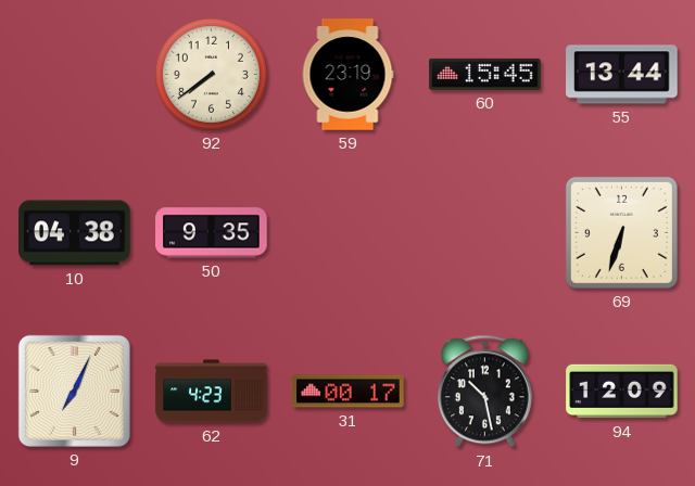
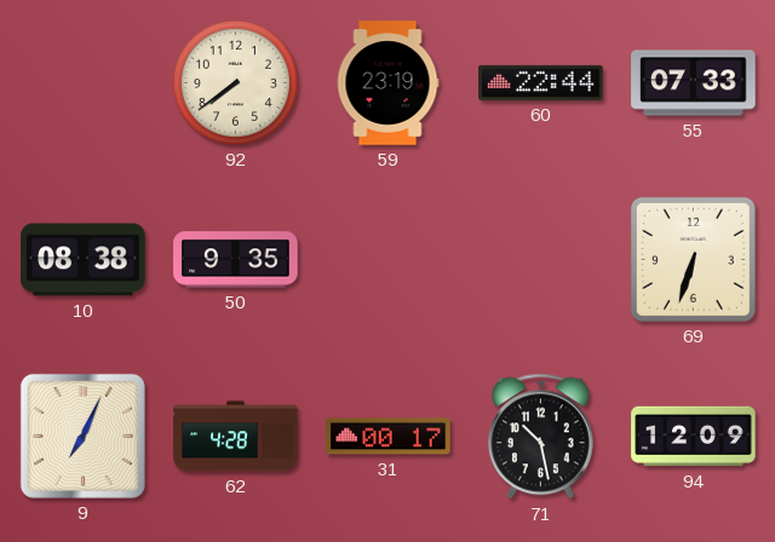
60: 15:45 -> 22:44
55: 13:44 -> 07:33
10: 04:38 -> 08:38
62: 4:23 -> 4:28
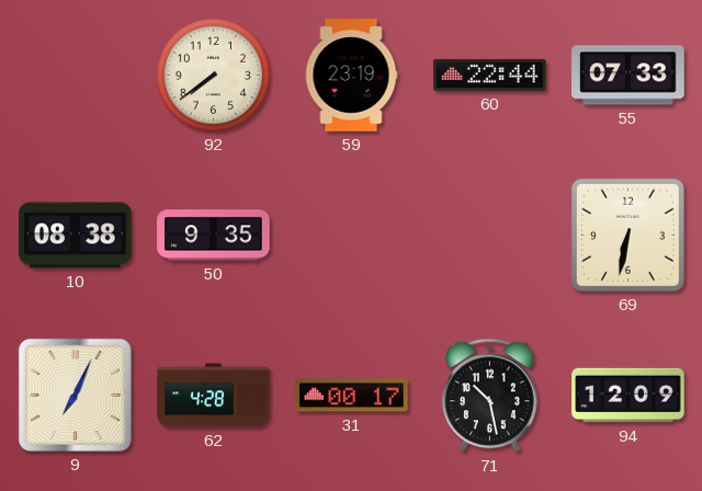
69: 6:33 -> 6:32
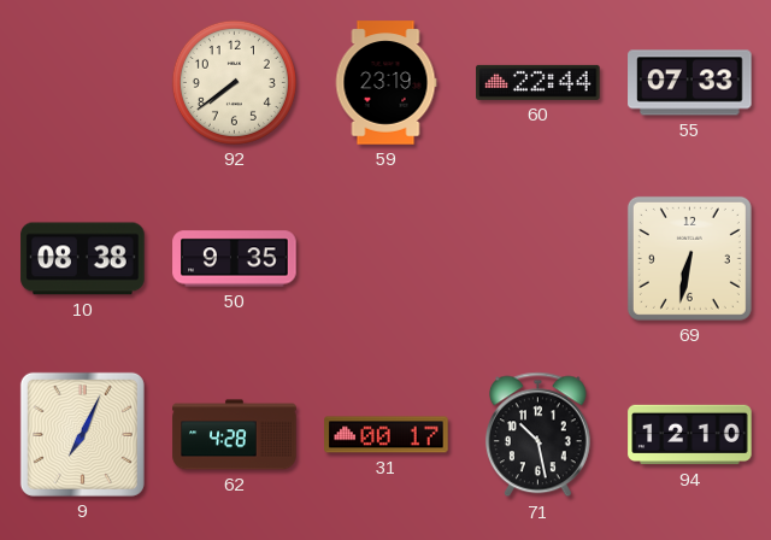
94: 12:09 -> 12:10
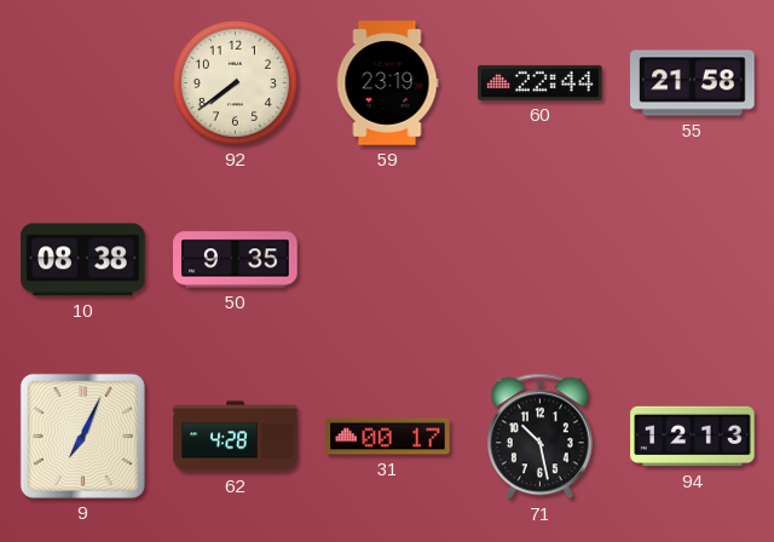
55: 07:33 -> 21:58
69: 6:32 -> none
94: 12:10 -> 12:13
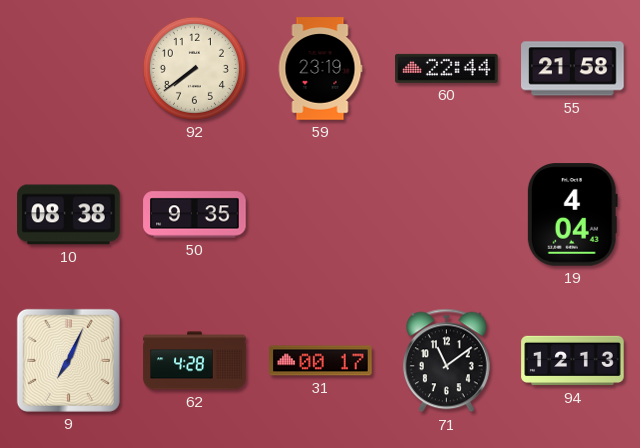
19: none -> 4:04
71: 10:28 -> 11:09
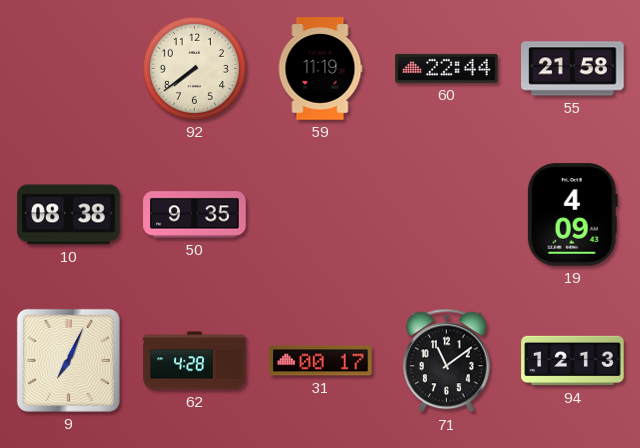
59: 23:19 -> 11:19
19: 4:04 -> 4:09
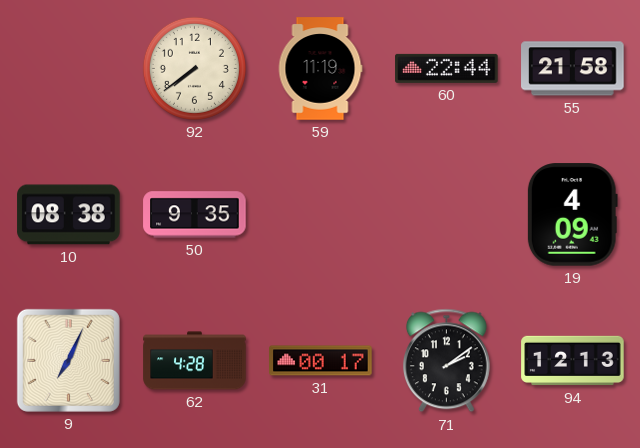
71: 11:09 -> 2:09
